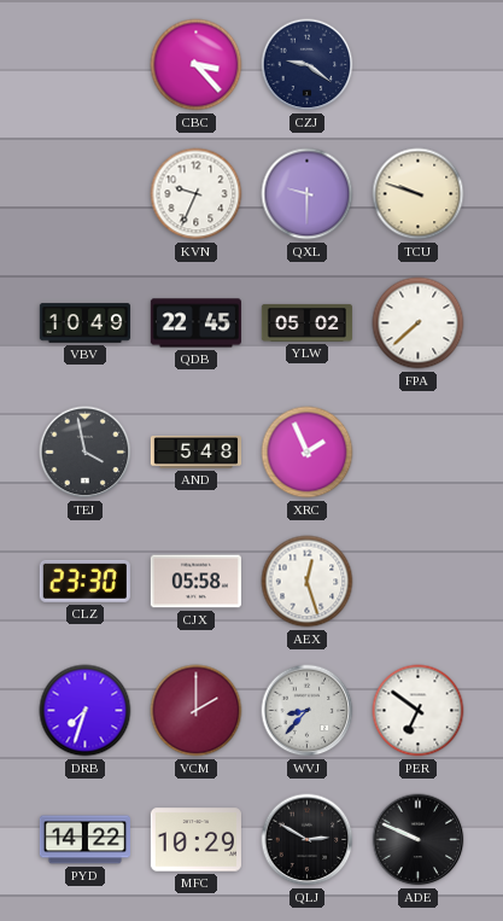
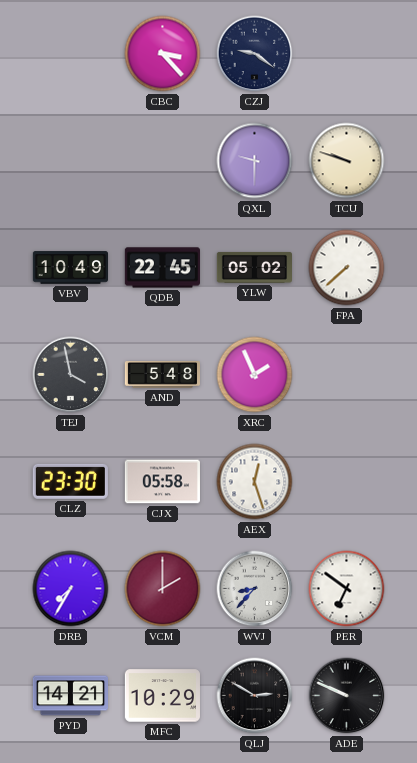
KVN: 9:34 -> none
DRB: 7:33 -> 7:35
PYD: 14:22 -> 14:21
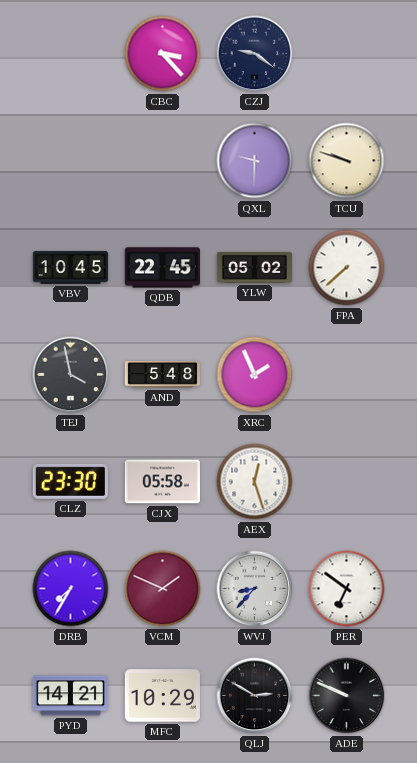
VBV: 10:49 -> 10:45
VCM: 2:00 -> 1:49
